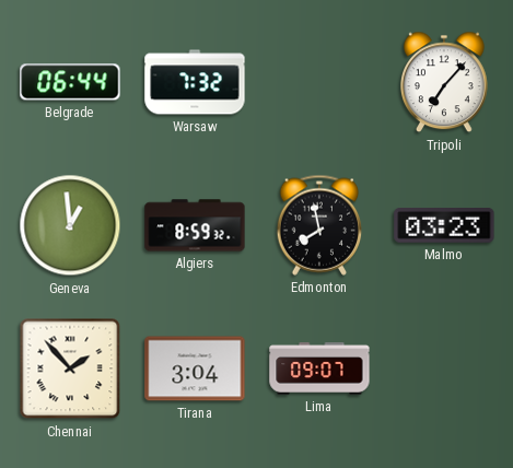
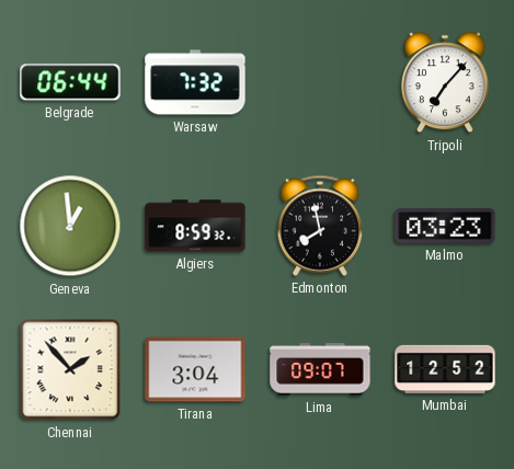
Mumbai: none -> 12:52
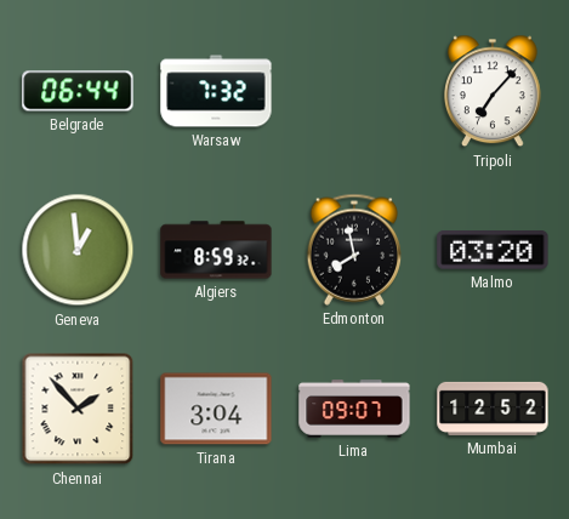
Malmo: 03:23 -> 03:20
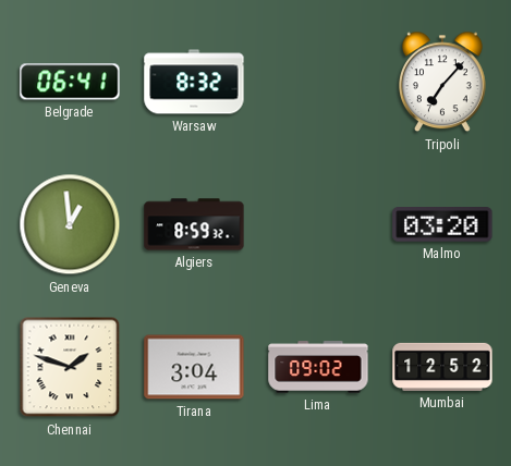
Belgrade: 06:44 -> 06:41
Warsaw: 7:32 -> 8:32
Edmonton: 7:58 -> none
Chennai: 1:53 -> 1:48
Lima: 09:07 -> 09:02
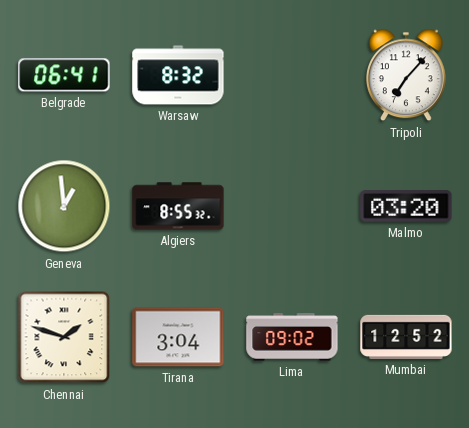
Algiers: 8:59 -> 8:55
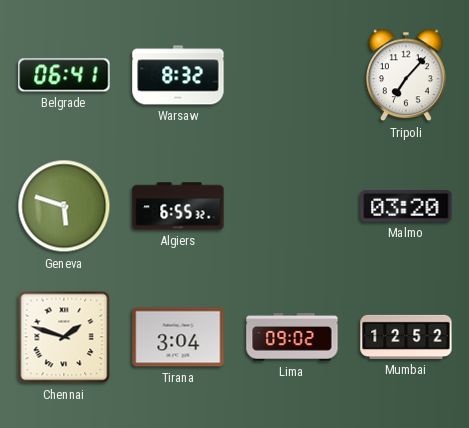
Geneva: 12:59 -> 5:48
Algiers: 8:55 -> 6:55
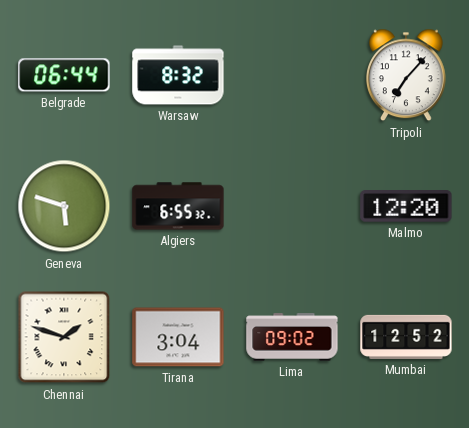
Belgrade: 06:41 -> 06:44
Malmo: 03:20 -> 12:20
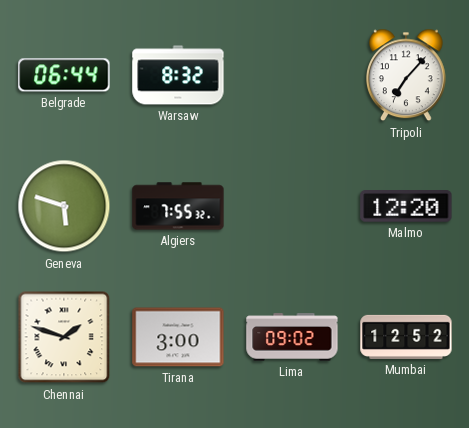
Algiers: 6:55 -> 7:55
Tirana: 3:04 -> 3:00
